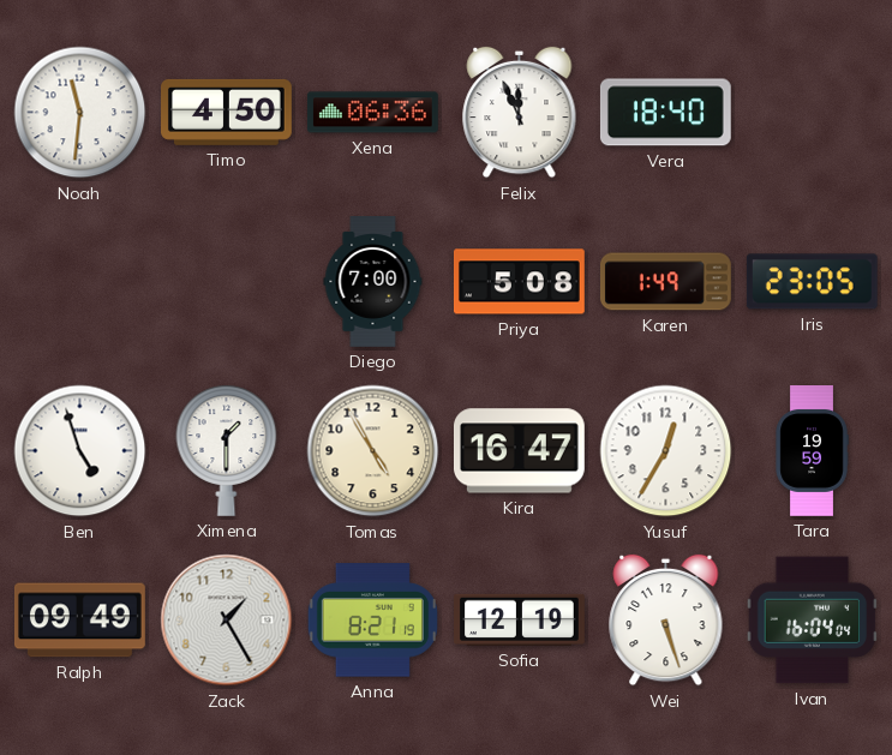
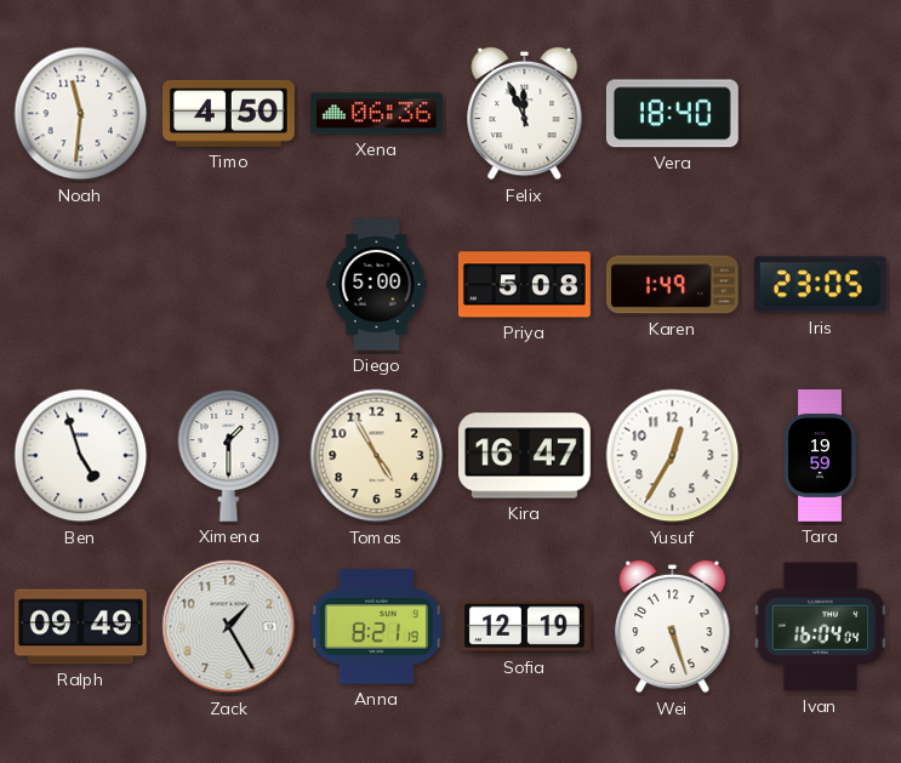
Diego: 7:00 -> 5:00
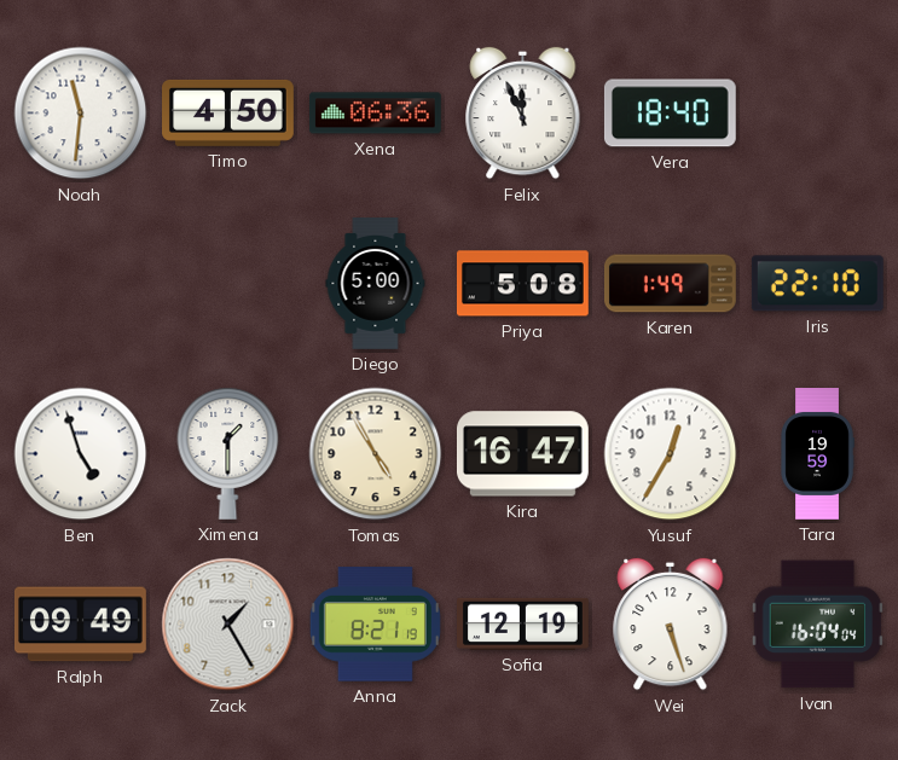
Iris: 23:05 -> 22:10
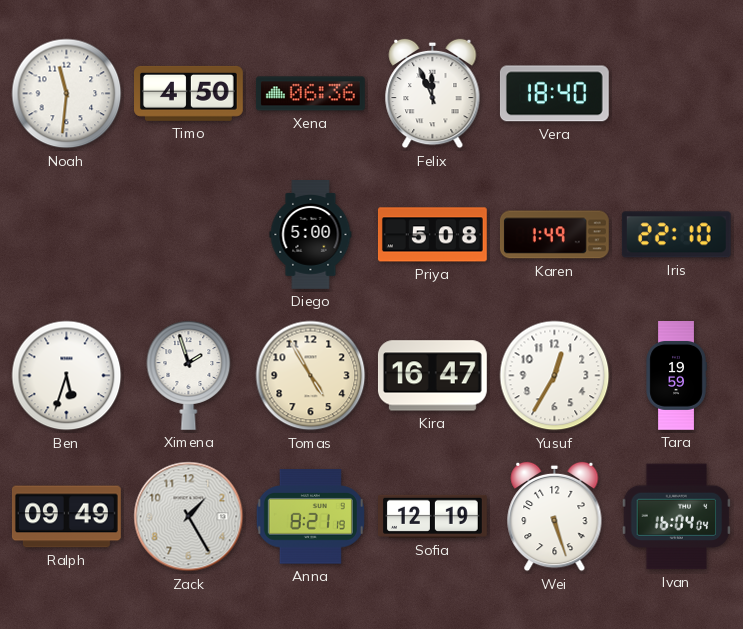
Ben: 4:57 -> 5:33
Ximena: 1:30 -> 1:57
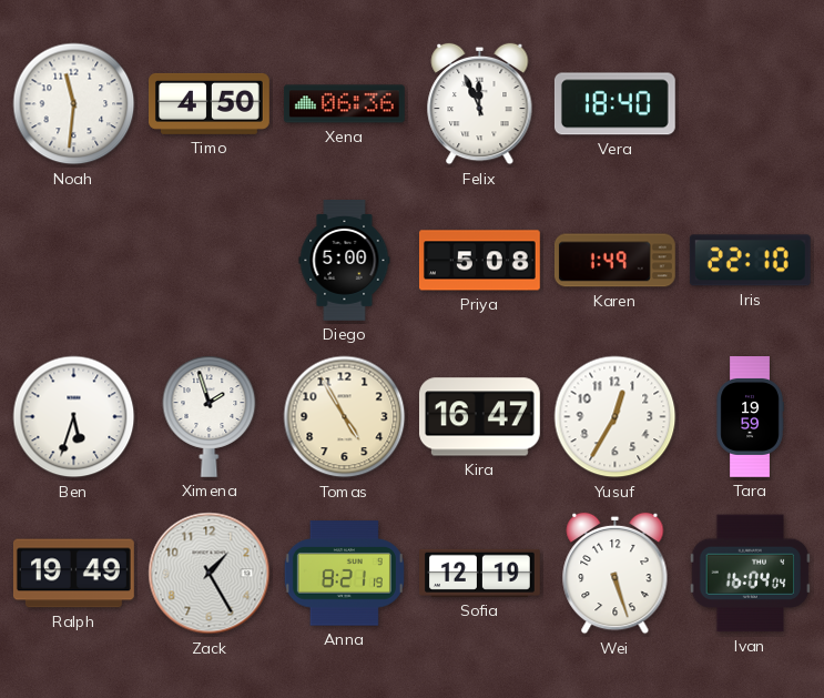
Ralph: 09:49 -> 19:49
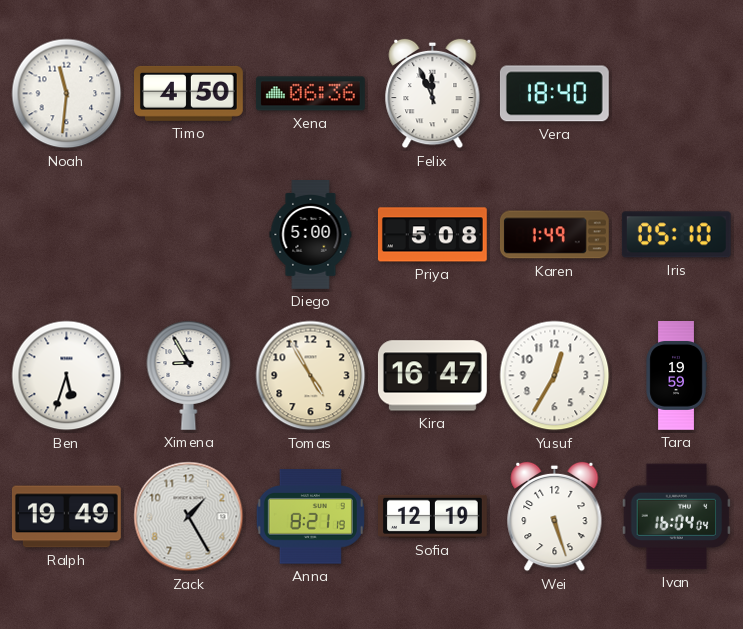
Iris: 22:10 -> 05:10
Ximena: 1:57 -> 8:55
